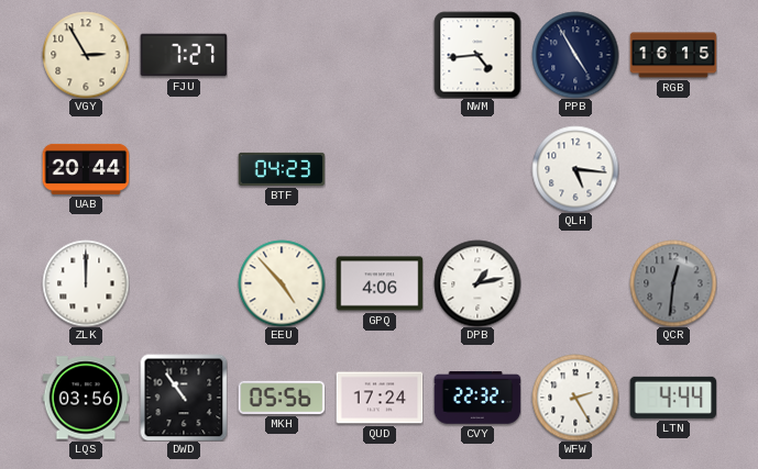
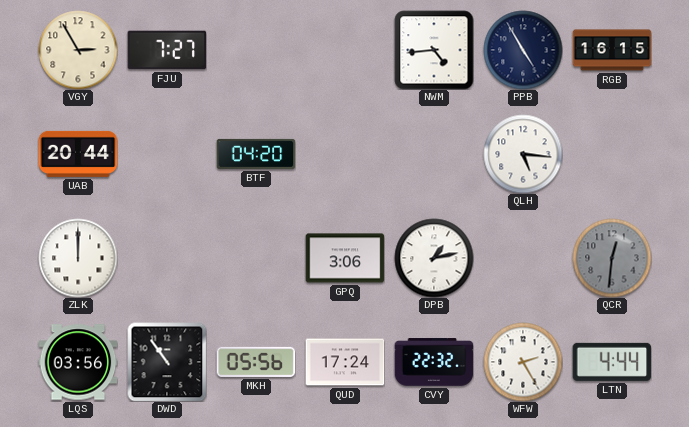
BTF: 04:23 -> 04:20
EEU: 4:53 -> none
GPQ: 4:06 -> 3:06
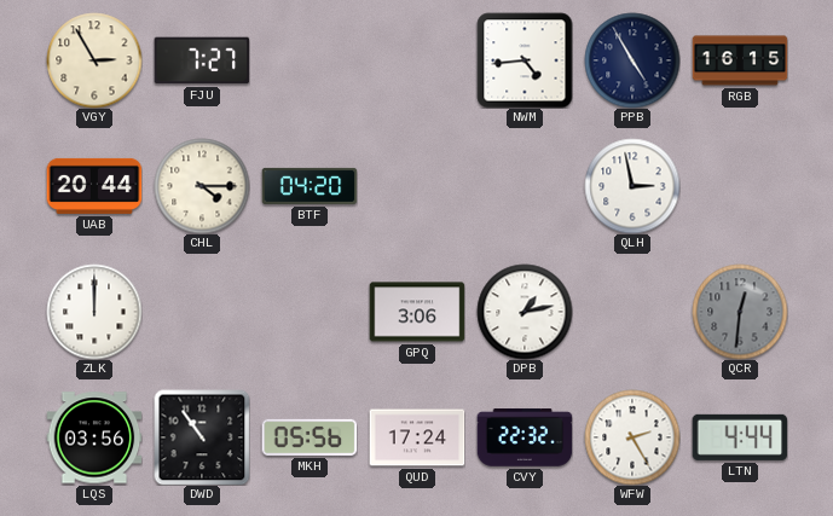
CHL: none -> 4:15
QLH: 5:16 -> 2:58
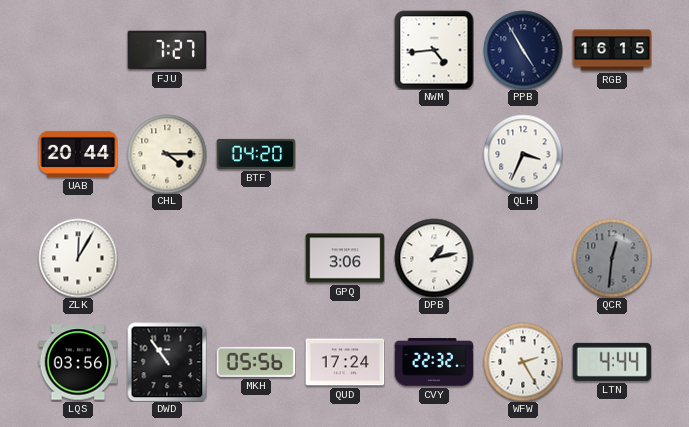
VGY: 2:55 -> none
QLH: 2:58 -> 3:34
ZLK: 12:00 -> 12:05
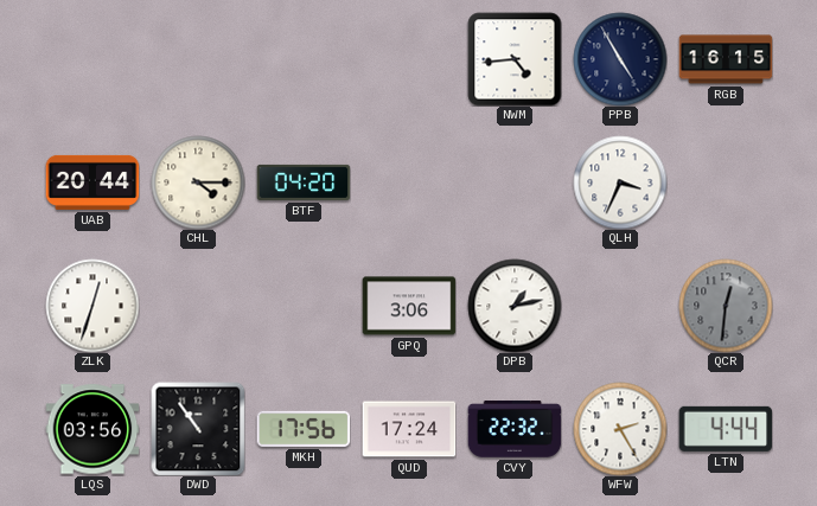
FJU: 7:27 -> none
ZLK: 12:05 -> 12:33
MKH: 05:56 -> 17:56
